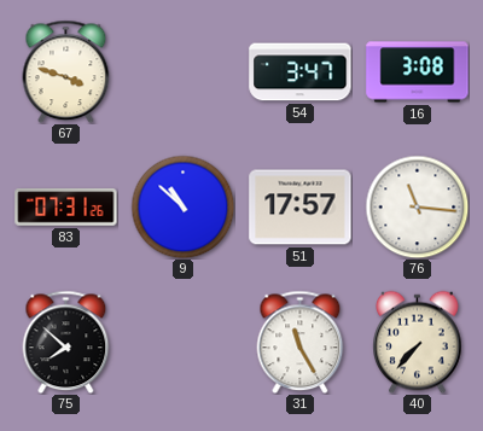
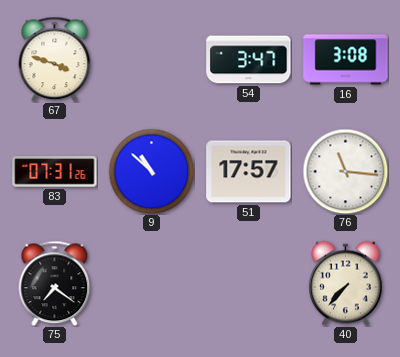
75: 7:52 -> 7:21
31: 11:25 -> none
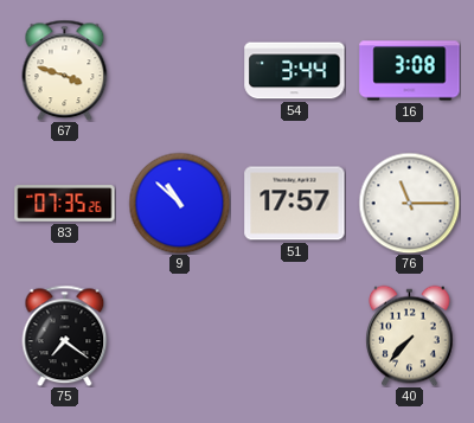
54: 3:47 -> 3:44
83: 07:31 -> 07:35
76: 11:16 -> 11:15
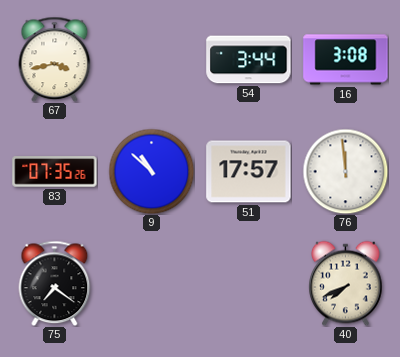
67: 3:48 -> 3:43
76: 11:15 -> 11:59
40: 7:37 -> 7:41
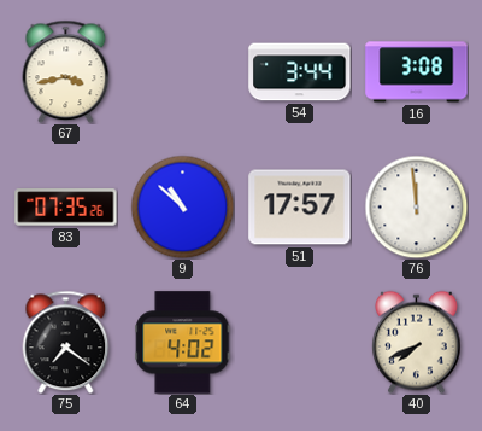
64: none -> 4:02
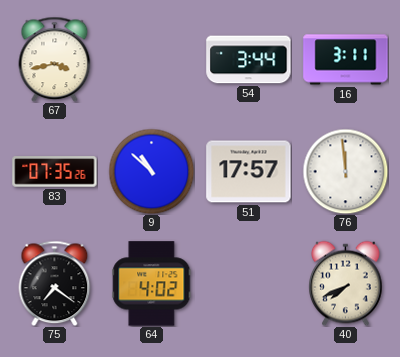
16: 3:08 -> 3:11
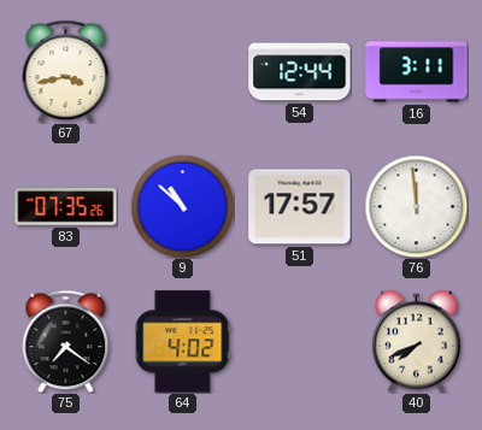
54: 3:44 -> 12:44
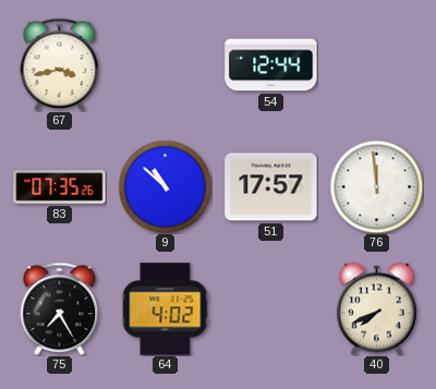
16: 3:11 -> none
75: 7:21 -> 7:25
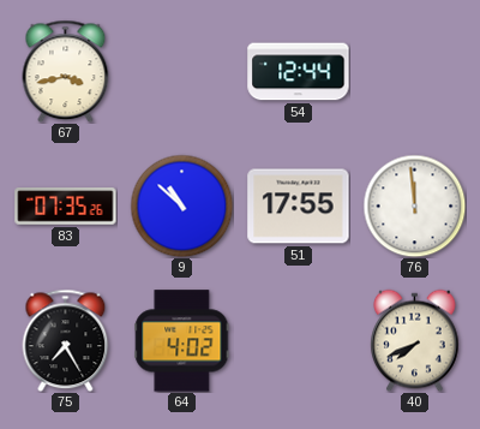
51: 17:57 -> 17:55
